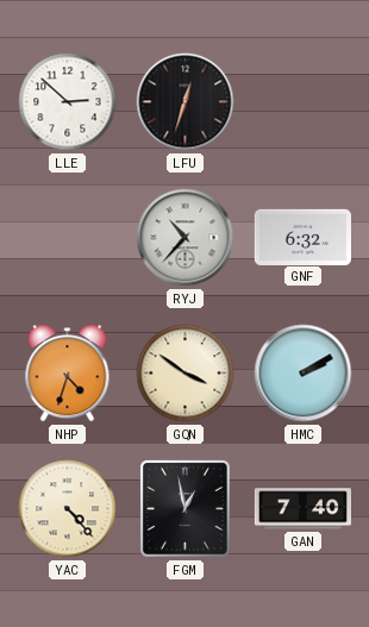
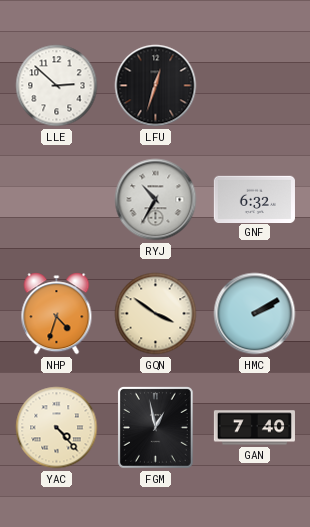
RYJ: 10:37 -> 10:35
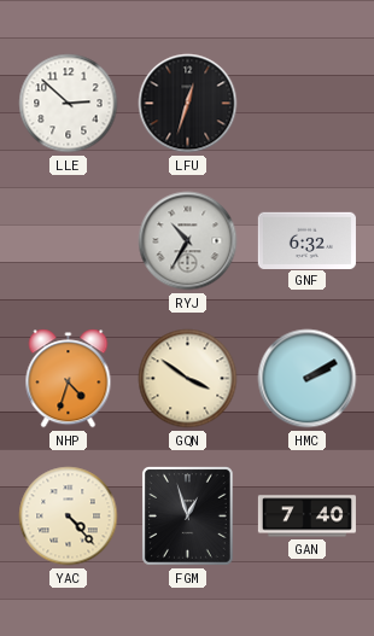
FGM: 12:58 -> 12:57
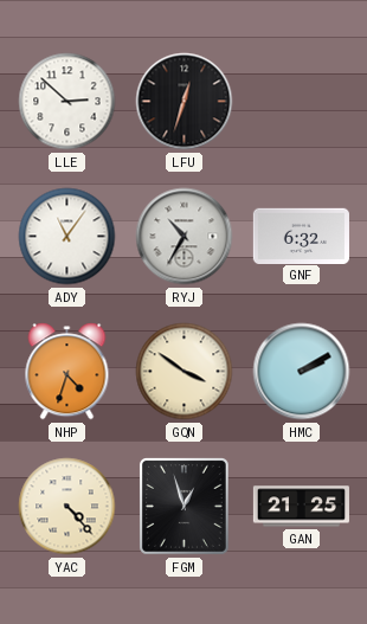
ADY: none -> 11:06
GAN: 7:40 -> 21:25
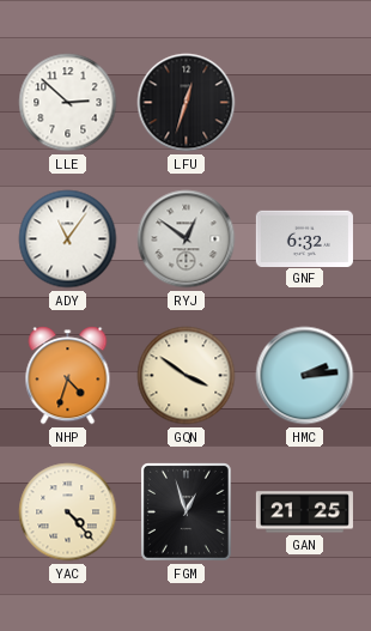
RYJ: 10:35 -> 12:51
HMC: 2:10 -> 2:14
